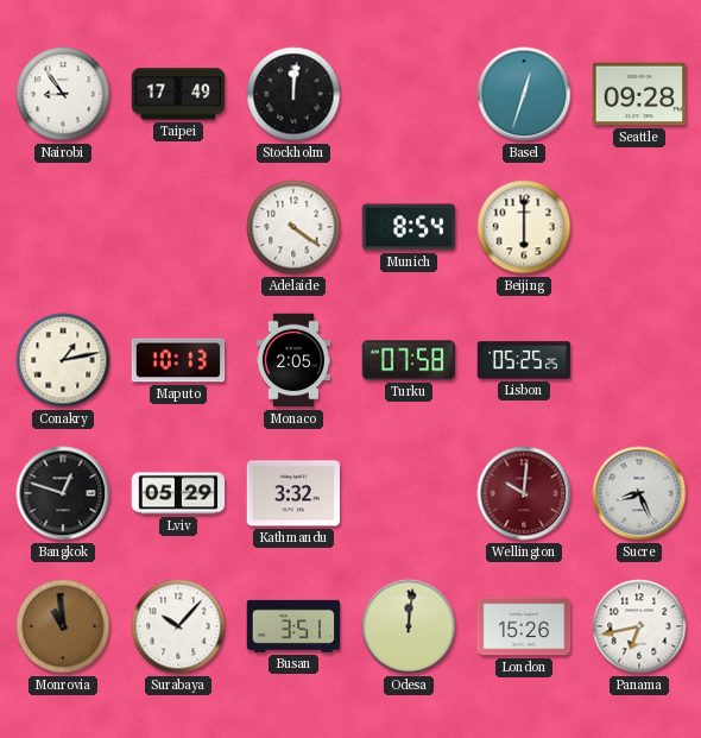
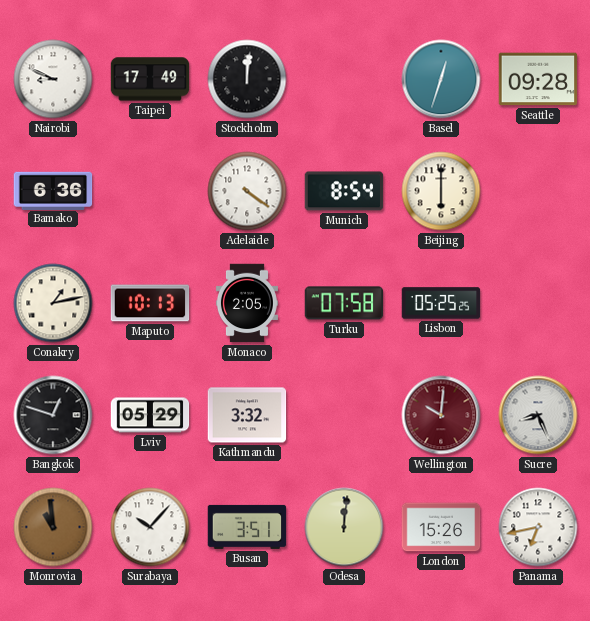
Nairobi: 8:54 -> 8:49
Bamako: none -> 6:36
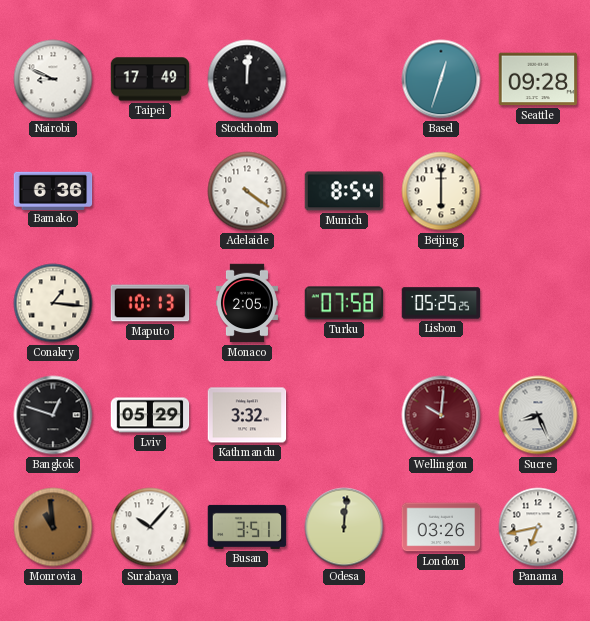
Conakry: 1:13 -> 1:16
London: 15:26 -> 03:26
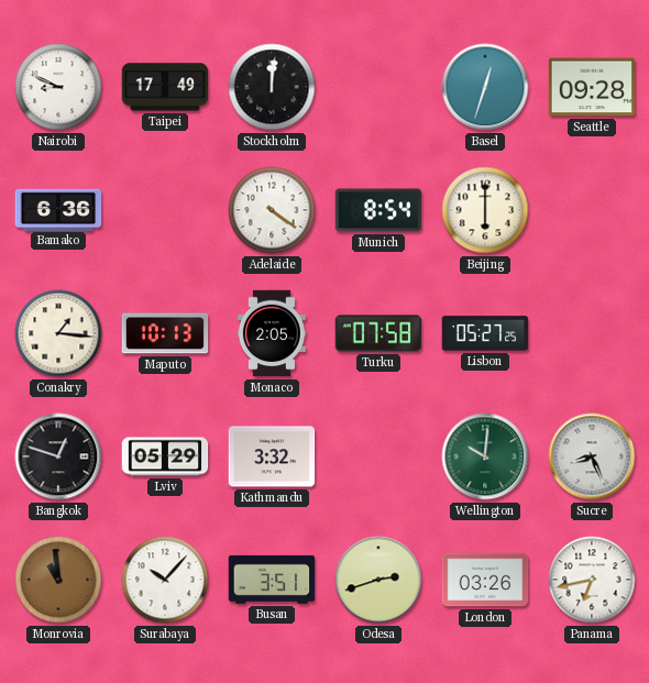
Lisbon: 05:25 -> 05:27
Wellington dial: burgundy -> green
Odesa: 12:01 -> 2:42
